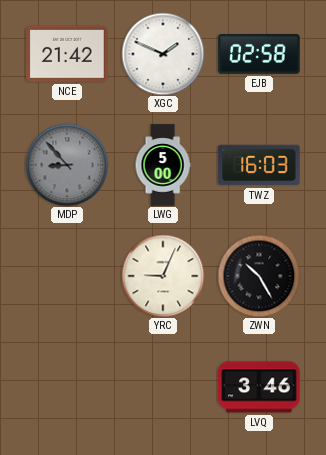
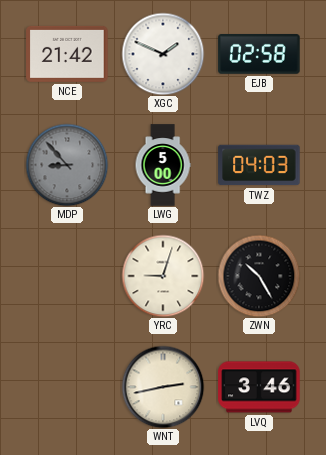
TWZ: 16:03 -> 04:03
YRC: 9:04 -> 9:03
WNT: none -> 2:43
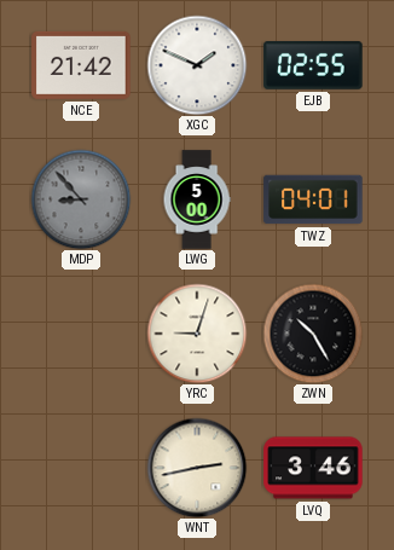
EJB: 02:58 -> 02:55
TWZ: 04:03 -> 04:01
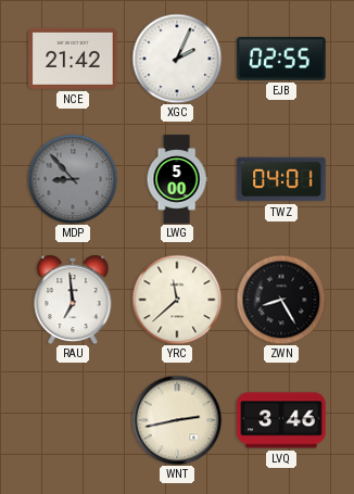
XGC: 1:49 -> 2:04
RAU: none -> 6:59
YRC: 9:03 -> 11:38
ZWN: 10:25 -> 8:25
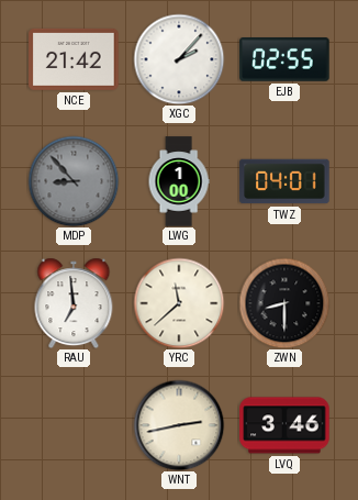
XGC: 2:04 -> 2:07
LWG: 5:00 -> 1:00
ZWN: 8:25 -> 8:30
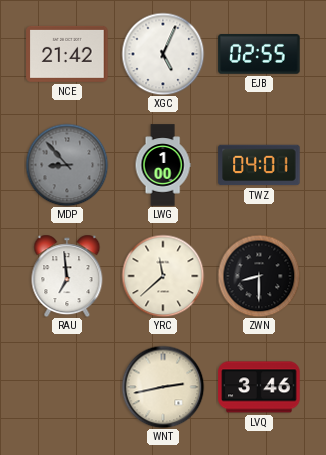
XGC: 2:07 -> 5:04
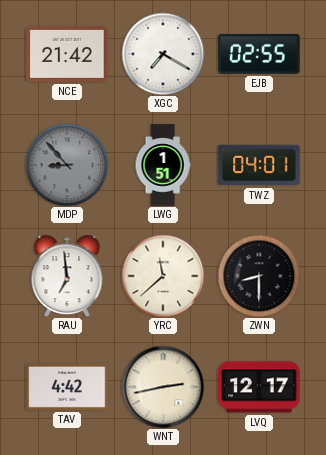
XGC: 5:04 -> 7:20
LWG: 1:00 -> 1:51
TAV: none -> 4:42
LVQ: 3:46 -> 12:17
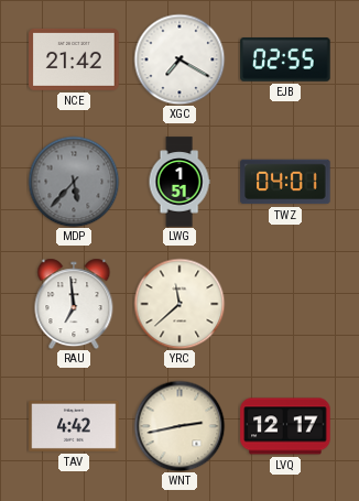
MDP: 8:53 -> 5:37
ZWN: 8:30 -> none
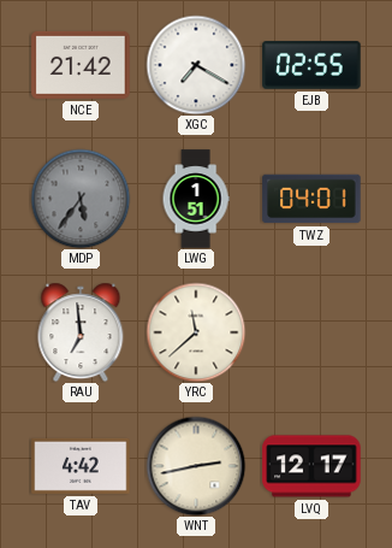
MDP: 5:37 -> 5:36
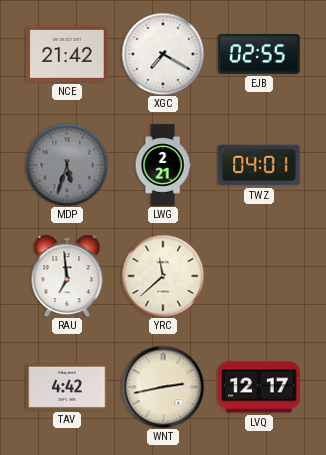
MDP: 5:36 -> 5:33
LWG: 1:51 -> 2:21
